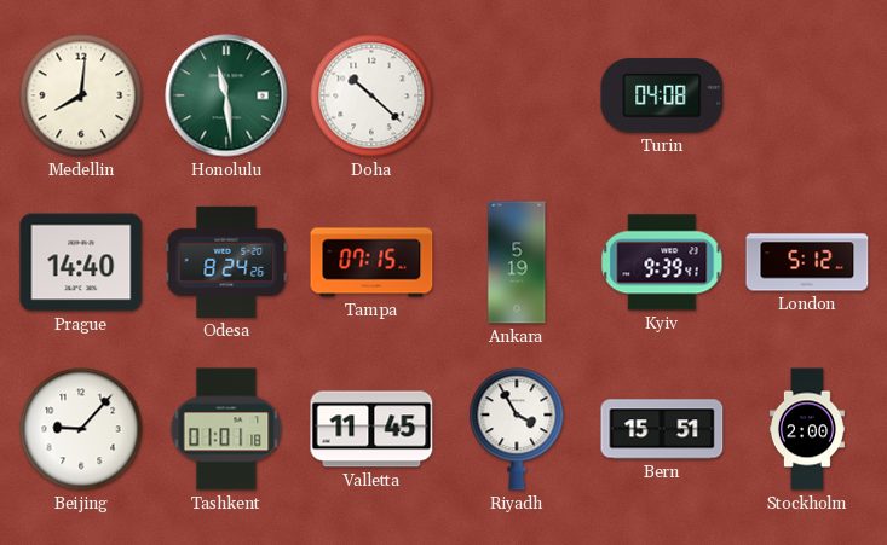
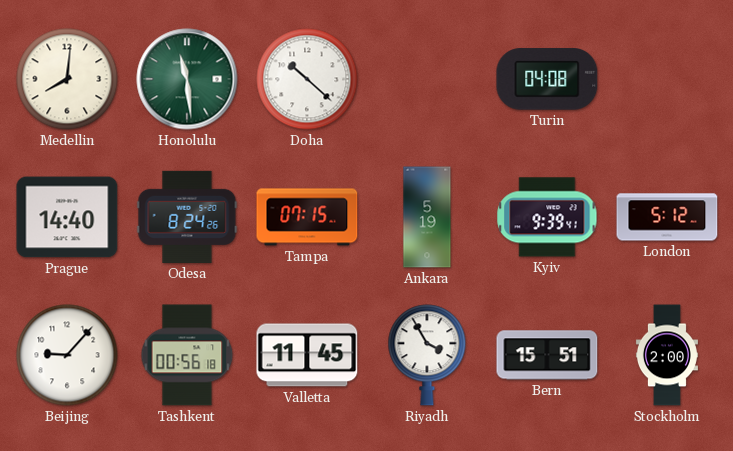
Tashkent: 01:01 -> 00:56
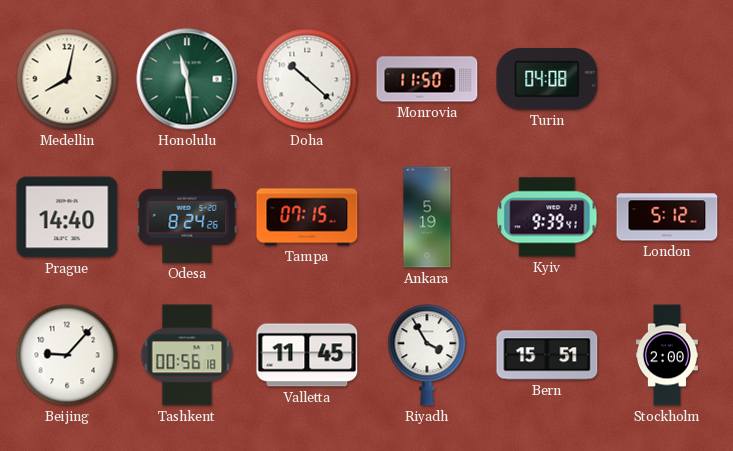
Medellin: 8:01 -> 8:02
Monrovia: none -> 11:50
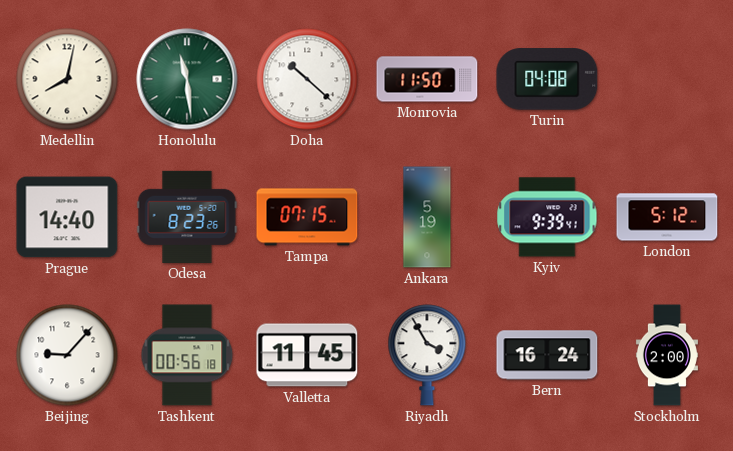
Odesa: 8:24 -> 8:23
Bern: 15:51 -> 16:24
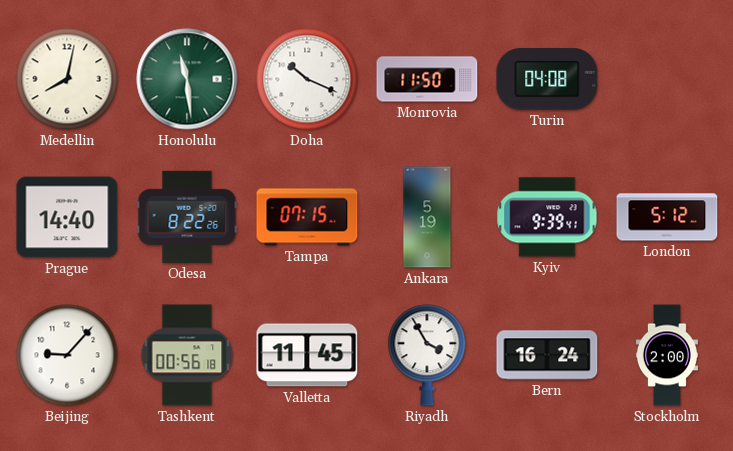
Doha: 10:22 -> 10:19
Odesa: 8:23 -> 8:22
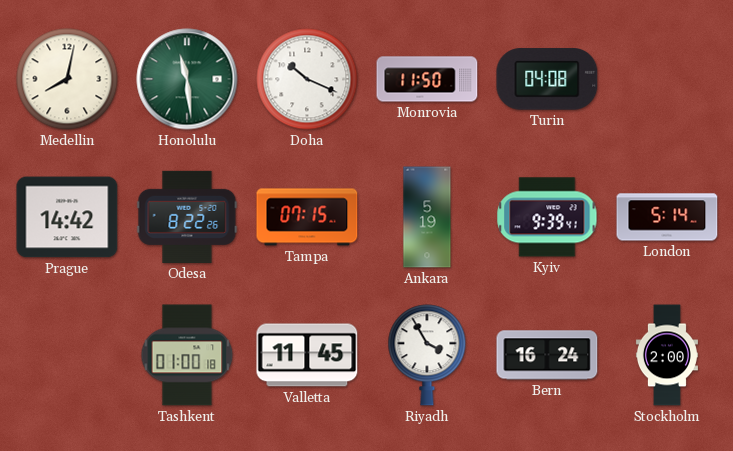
Prague: 14:40 -> 14:42
London: 5:12 -> 5:14
Beijing: 9:07 -> none
Tashkent: 00:56 -> 01:00
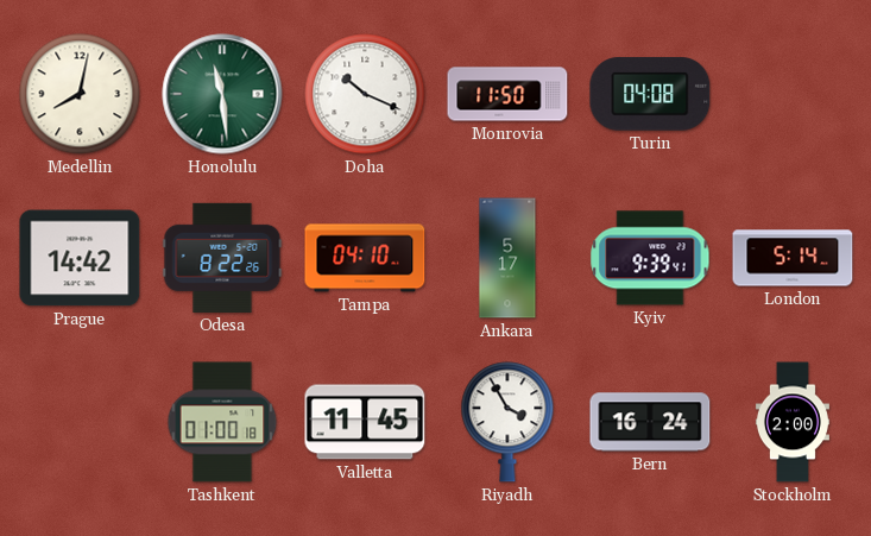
Tampa: 07:15 -> 04:10
Ankara: 5:19 -> 5:17
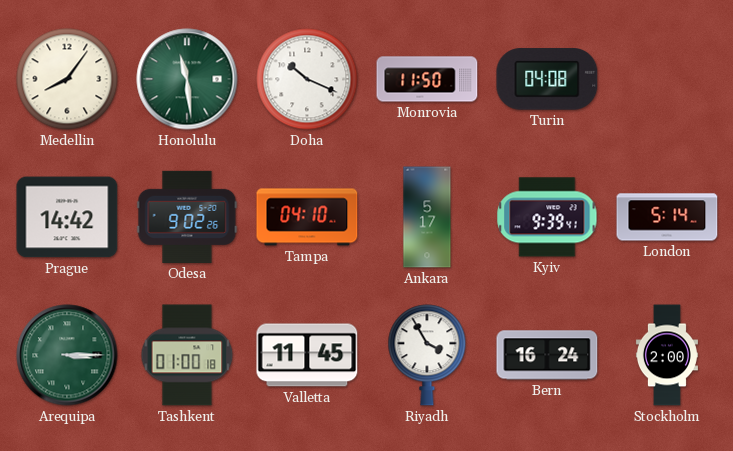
Medellin: 8:02 -> 8:06
Odesa: 8:22 -> 9:02
Arequipa: none -> 3:15
